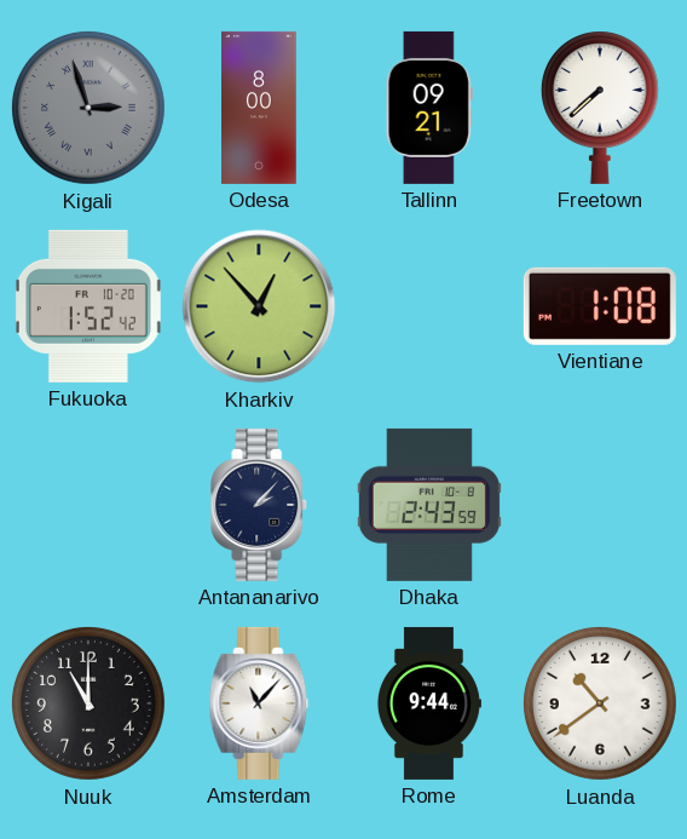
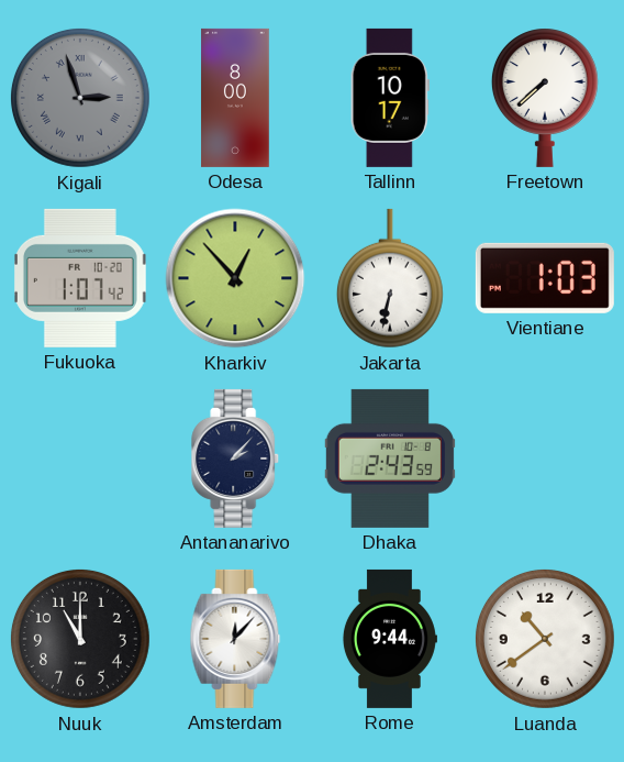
Tallinn: 09:21 -> 10:17
Fukuoka: 1:52 -> 1:07
Jakarta: none -> 6:32
Vientiane: 1:08 -> 1:03
Amsterdam: 11:07 -> 12:07
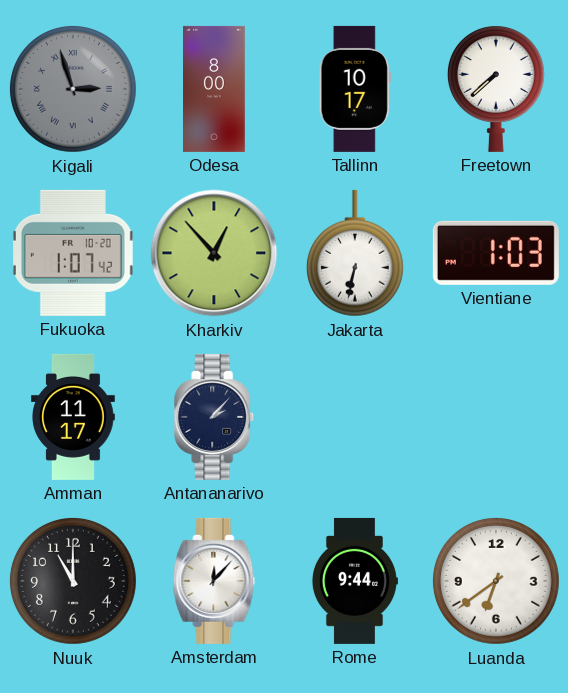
Amman: none -> 11:17
Dhaka: 2:43 -> none
Luanda: 10:39 -> 6:39
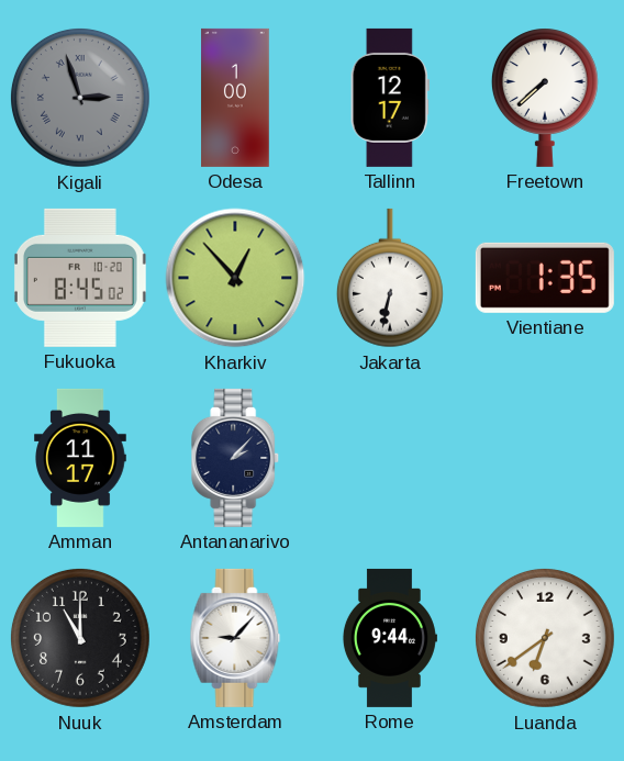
Odesa: 8:00 -> 1:00
Tallinn: 10:17 -> 12:17
Fukuoka: 1:07 -> 8:45
Vientiane: 1:03 -> 1:35
Amsterdam: 12:07 -> 9:07
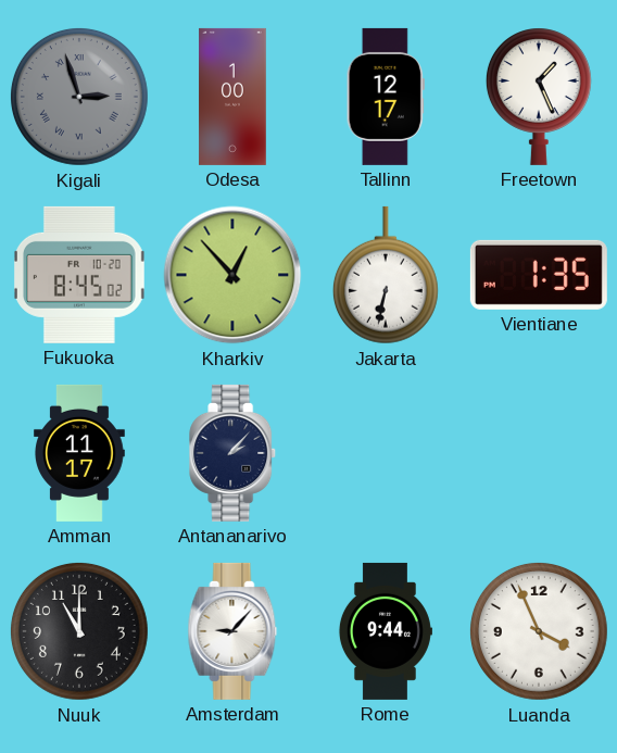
Freetown: 7:38 -> 1:26
Luanda: 6:39 -> 3:56
